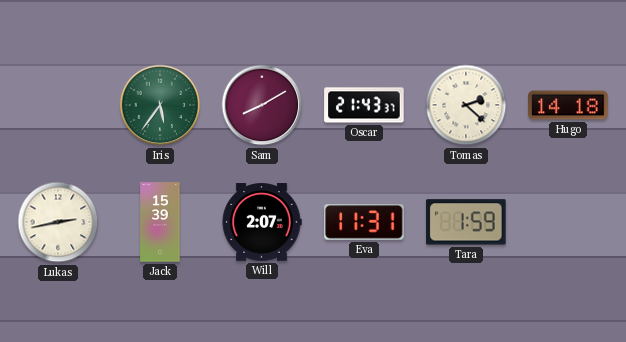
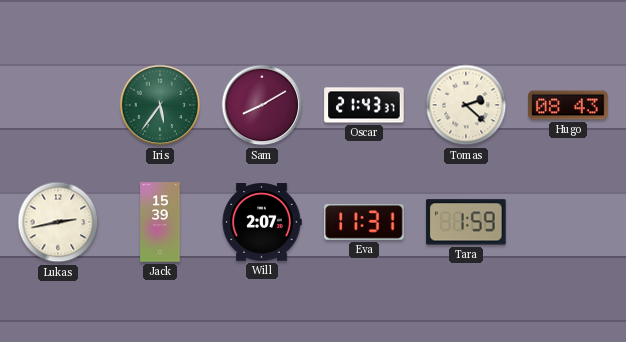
Hugo: 14:18 -> 08:43
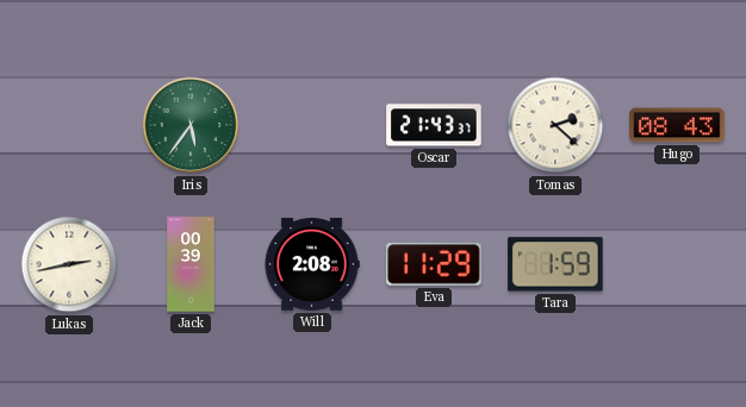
Sam: 8:10 -> none
Jack: 15:39 -> 00:39
Will: 2:07 -> 2:08
Eva: 11:31 -> 11:29
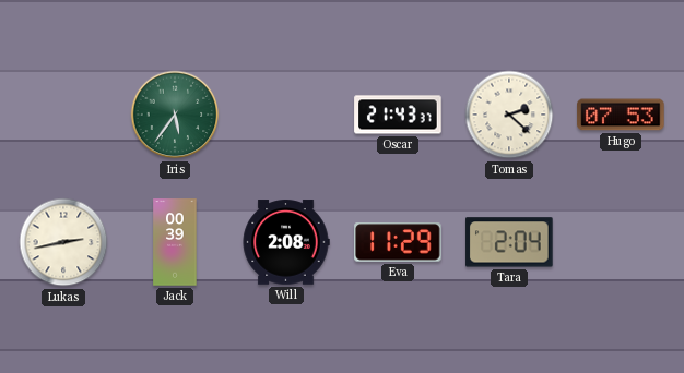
Hugo: 08:43 -> 07:53
Tara: 1:59 -> 2:04
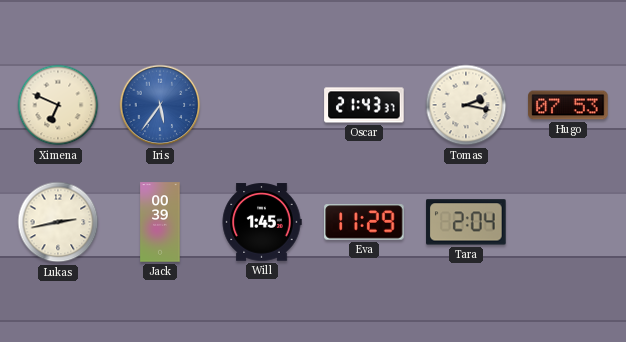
Ximena: none -> 6:49
Iris dial: green -> blue
Tomas: 2:22 -> 2:17
Will: 2:08 -> 1:45
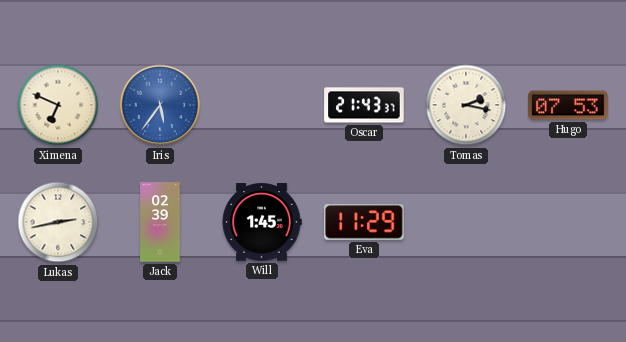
Jack: 00:39 -> 02:39
Tara: 2:04 -> none
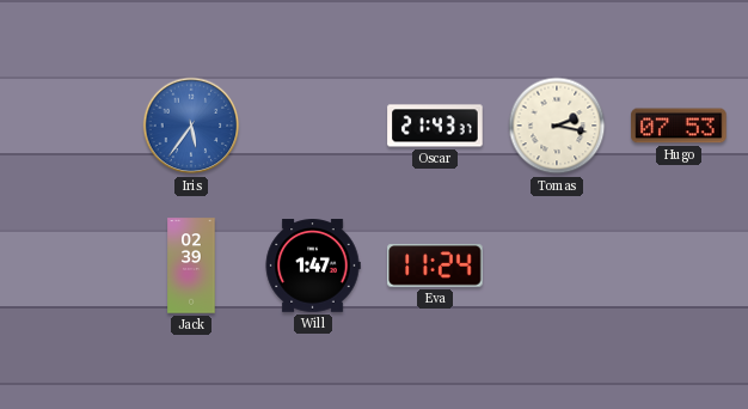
Ximena: 6:49 -> none
Lukas: 2:43 -> none
Will: 1:45 -> 1:47
Eva: 11:29 -> 11:24
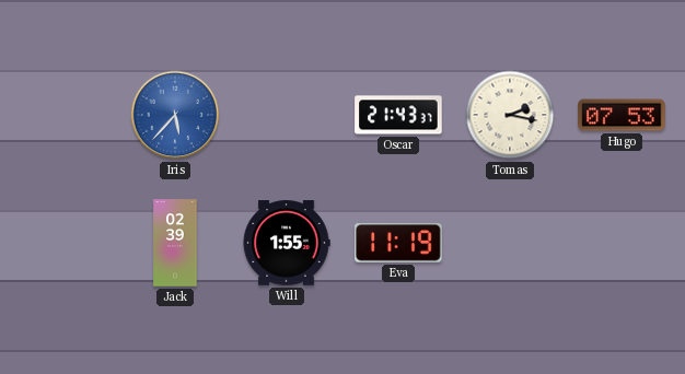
Iris: 5:36 -> 5:37
Will: 1:47 -> 1:55
Eva: 11:24 -> 11:19
